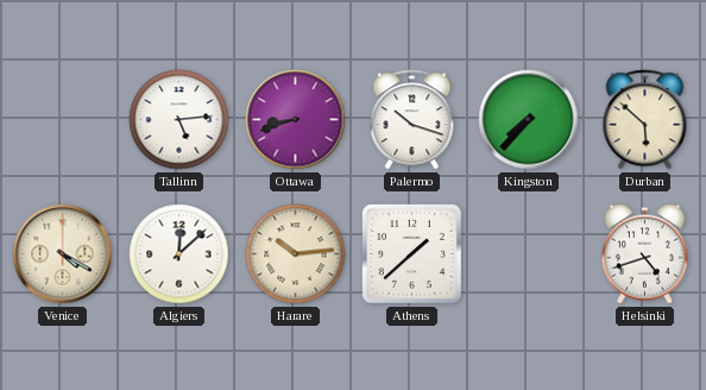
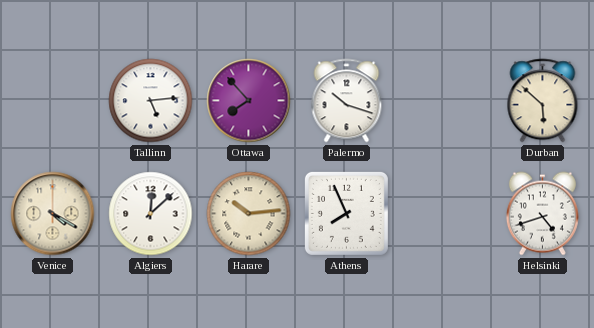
Ottawa: 8:42 -> 7:53
Kingston: 7:37 -> none
Athens: 1:38 -> 7:56
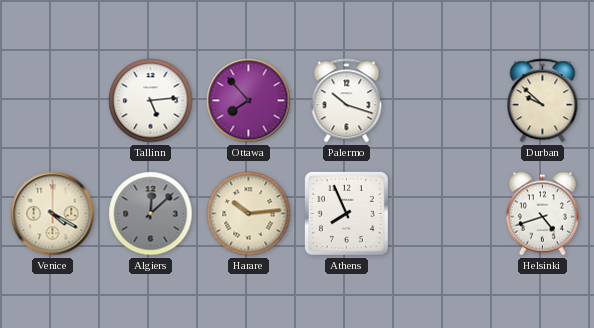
Durban: 5:52 -> 9:52
Algiers dial: white -> grey
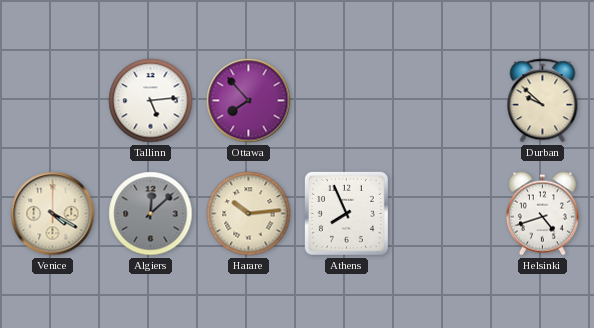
Palermo: 10:18 -> none
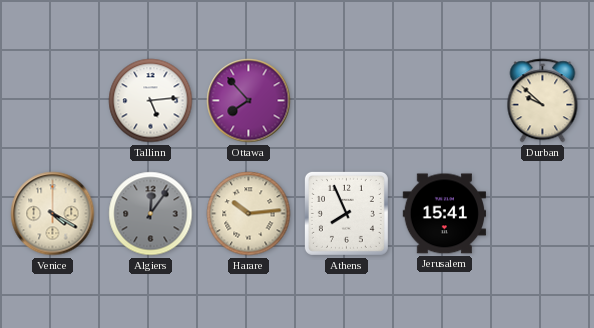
Algiers: 12:08 -> 12:06
Jerusalem: none -> 15:41
Helsinki: 4:42 -> none
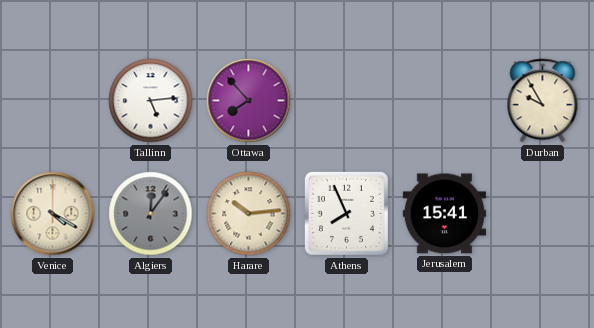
Durban: 9:52 -> 9:55
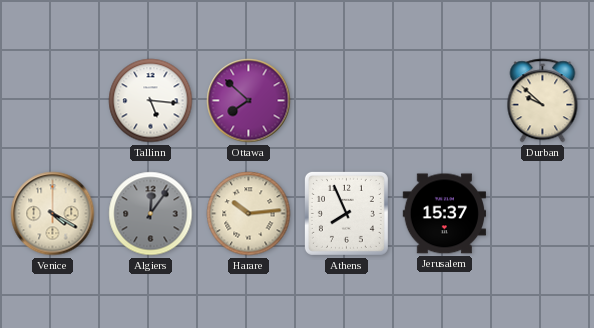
Tallinn: 5:14 -> 5:16
Ottawa: 7:53 -> 7:52
Durban: 9:55 -> 9:52
Jerusalem: 15:41 -> 15:37
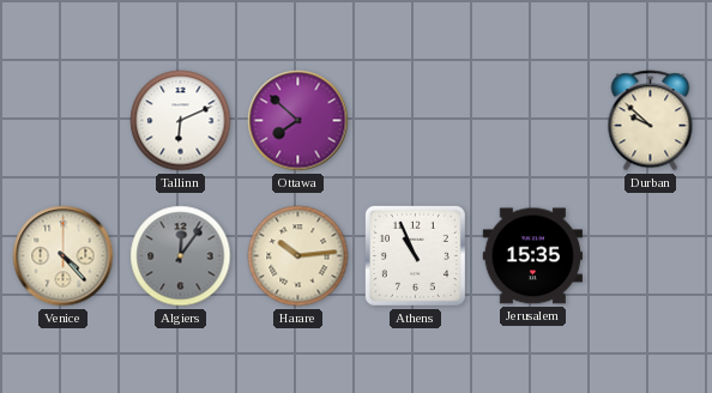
Tallinn: 5:16 -> 6:11
Venice: 4:20 -> 4:23
Athens: 7:56 -> 10:56
Jerusalem: 15:37 -> 15:35
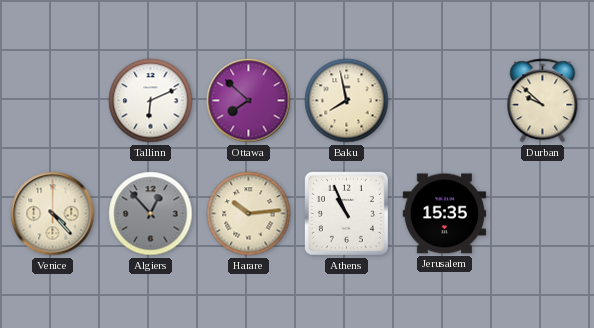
Baku: none -> 7:58
Algiers: 12:06 -> 12:53
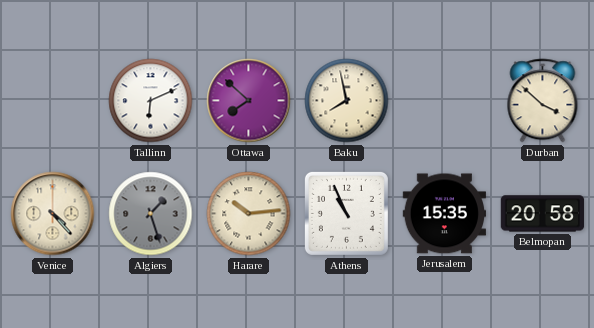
Durban: 9:52 -> 3:52
Algiers: 12:53 -> 1:27
Belmopan: none -> 20:58
